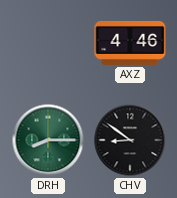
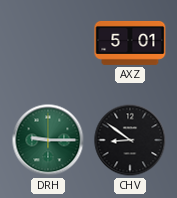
AXZ: 4:46 -> 5:01
DRH: 8:15 -> 9:15
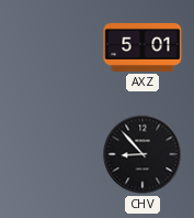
DRH: 9:15 -> none
CHV: 8:51 -> 8:53
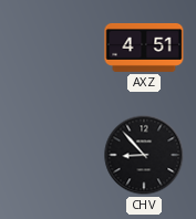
AXZ: 5:01 -> 4:51
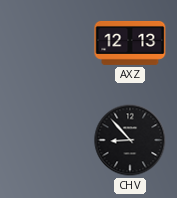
AXZ: 4:51 -> 12:13
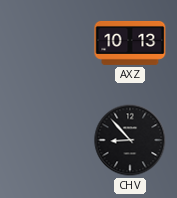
AXZ: 12:13 -> 10:13
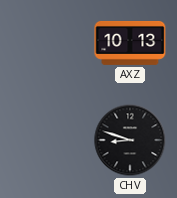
CHV: 8:53 -> 8:48
